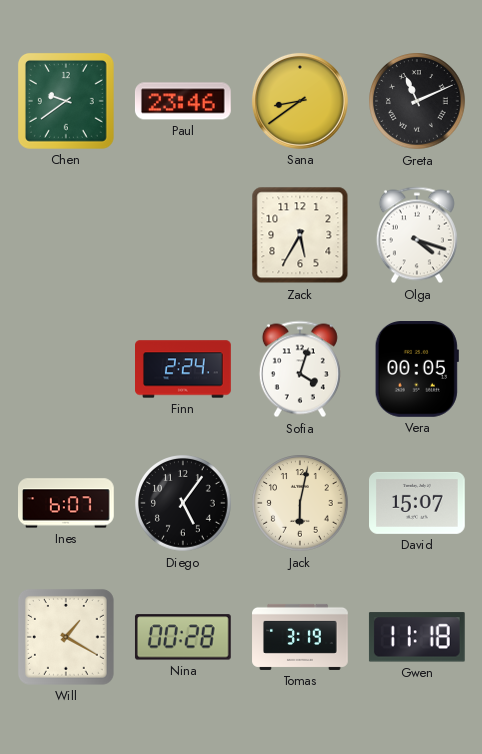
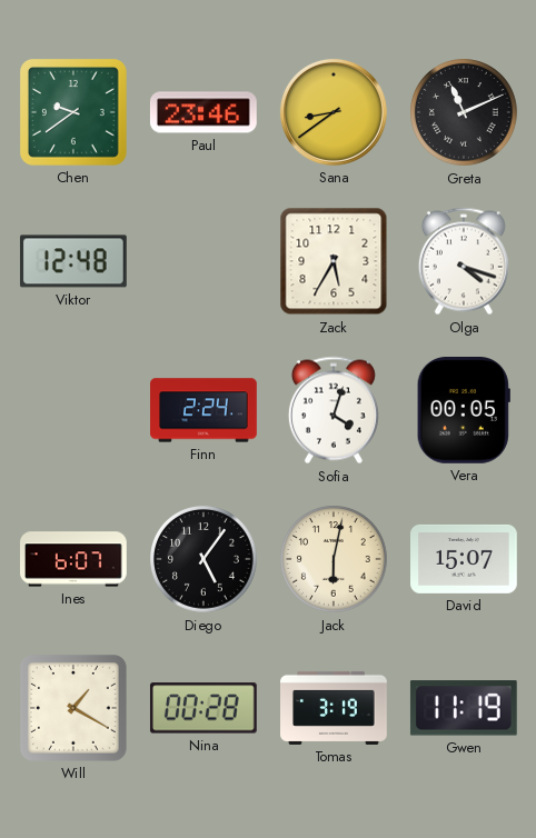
Viktor: none -> 12:48
Gwen: 11:18 -> 11:19
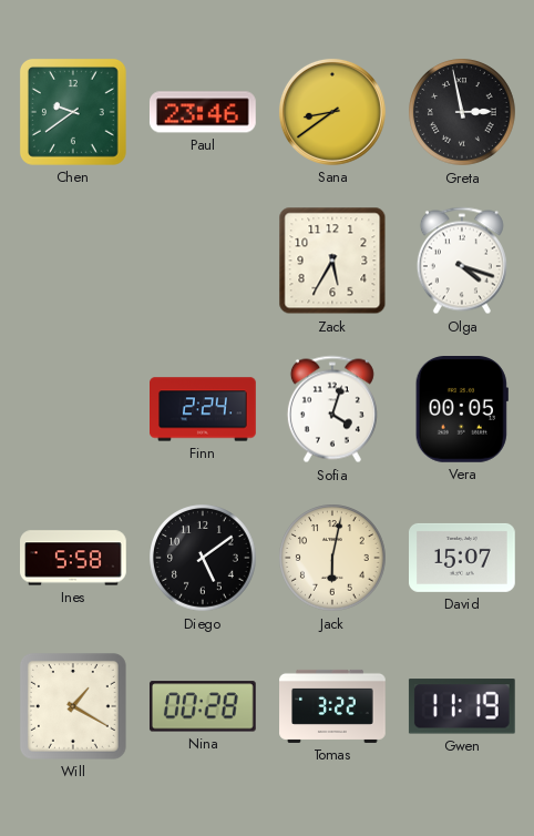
Greta: 11:11 -> 2:58
Viktor: 12:48 -> none
Ines: 6:07 -> 5:58
Diego: 5:06 -> 5:09
Tomas: 3:19 -> 3:22
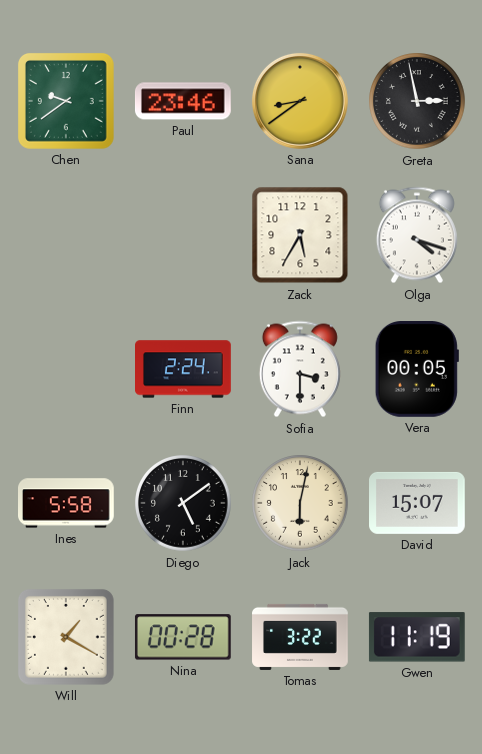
Sofia: 4:03 -> 3:30
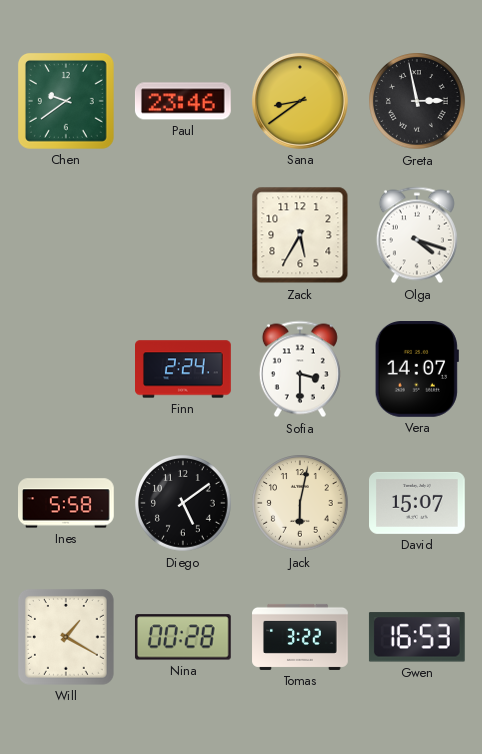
Vera: 00:05 -> 14:07
Gwen: 11:19 -> 16:53
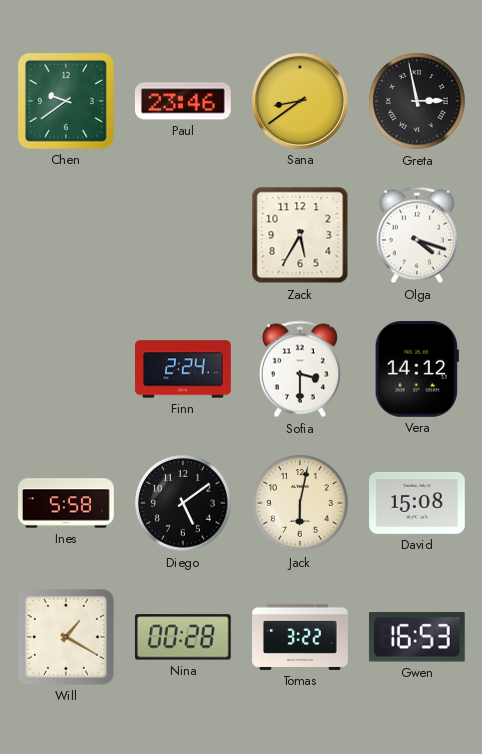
Vera: 14:07 -> 14:12
David: 15:07 -> 15:08
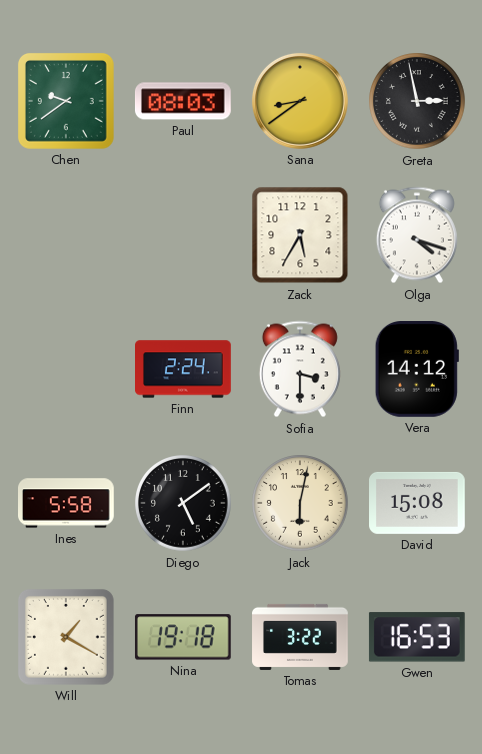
Paul: 23:46 -> 08:03
Nina: 00:28 -> 19:18
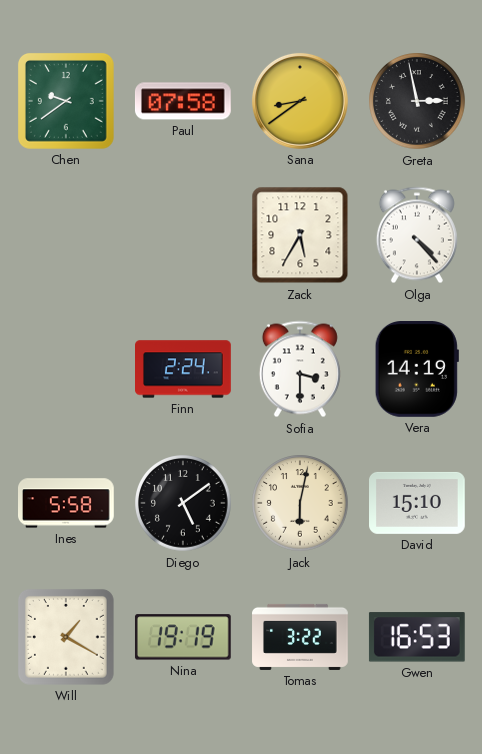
Paul: 08:03 -> 07:58
Olga: 4:18 -> 4:23
Vera: 14:12 -> 14:19
David: 15:08 -> 15:10
Nina: 19:18 -> 19:19
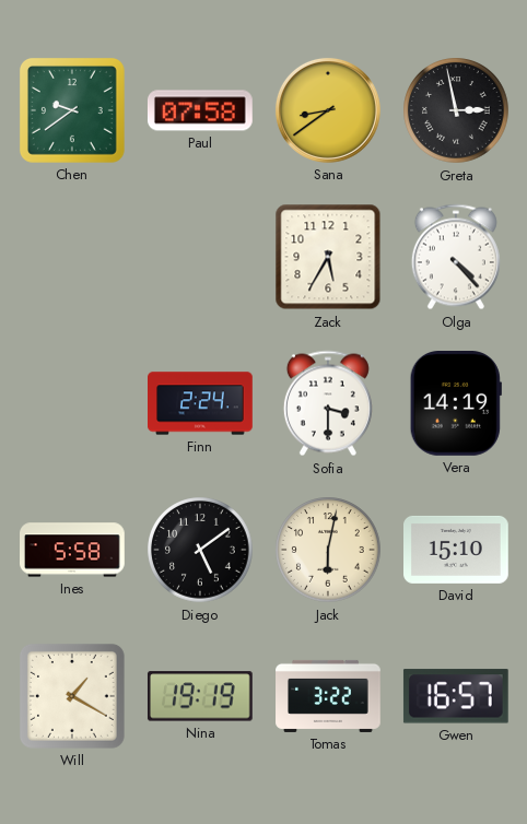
Gwen: 16:53 -> 16:57
